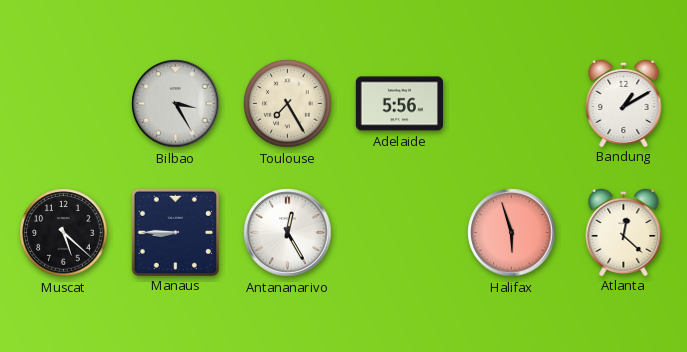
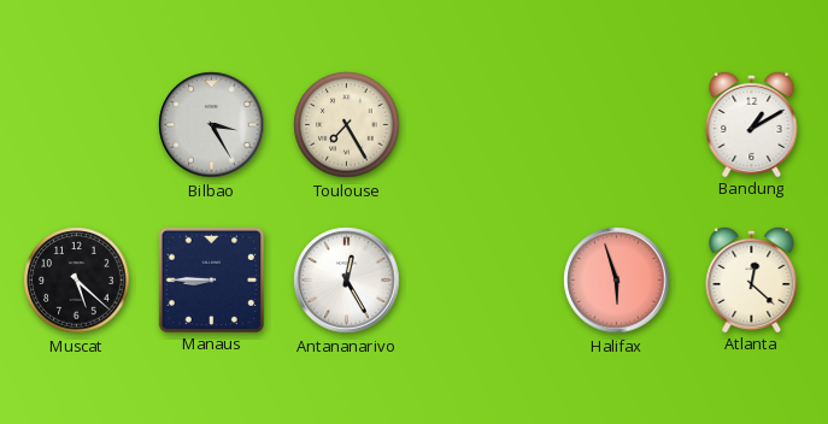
Adelaide: 5:56 -> none
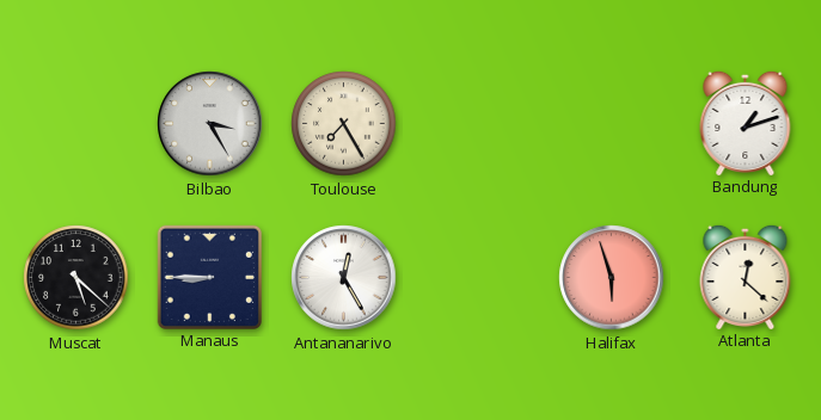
Bandung: 1:10 -> 1:12
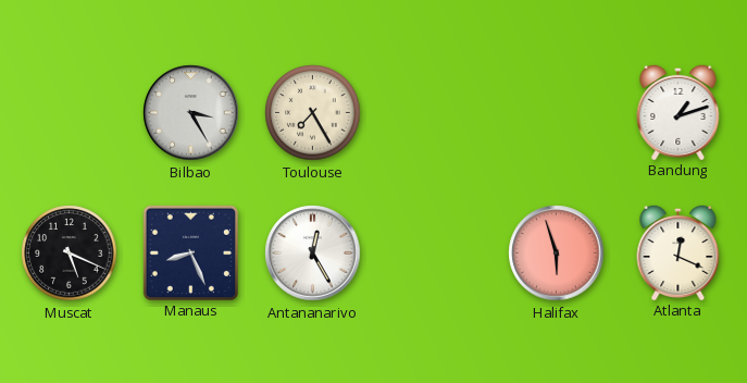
Muscat: 5:22 -> 5:19
Manaus: 8:45 -> 8:26
Atlanta: 12:22 -> 12:19
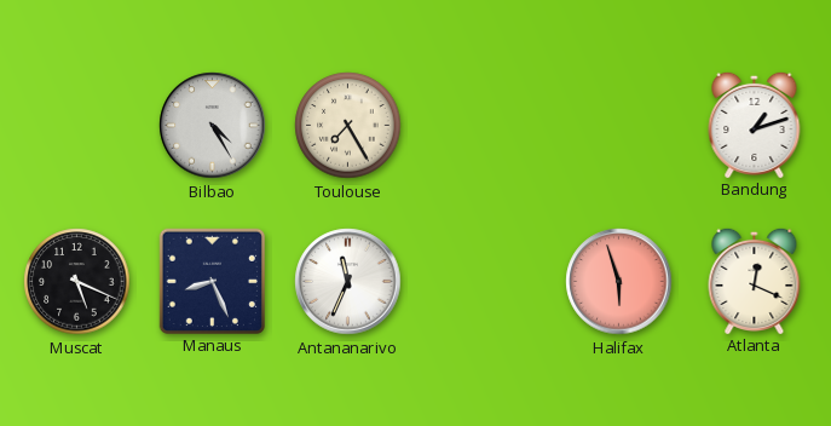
Bilbao: 3:25 -> 4:25
Antananarivo: 12:25 -> 11:34
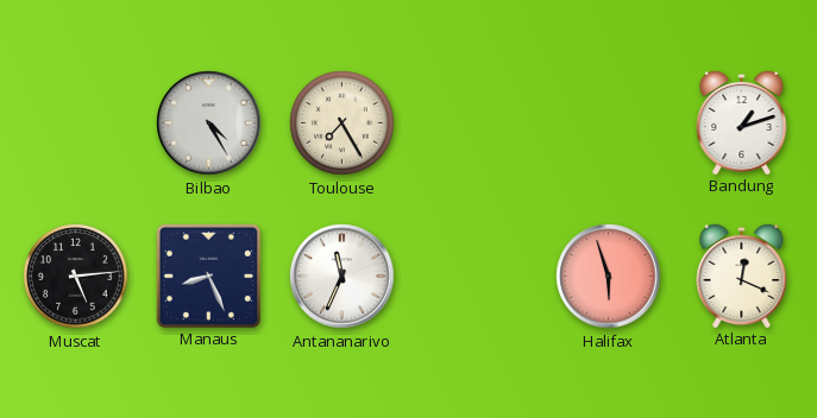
Muscat: 5:19 -> 5:14
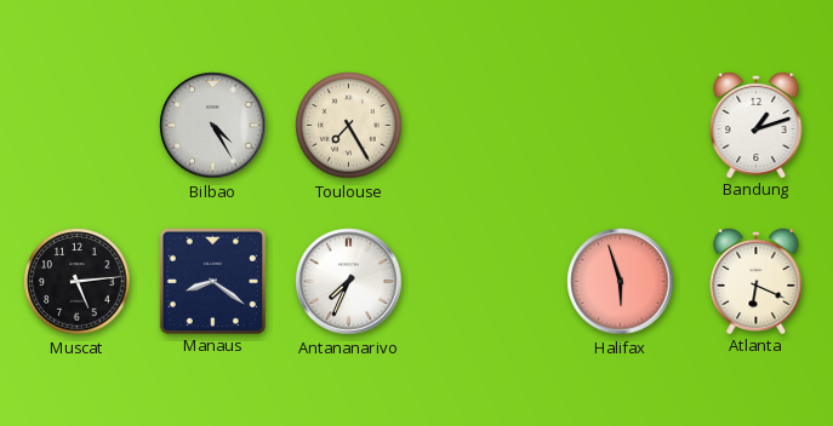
Manaus: 8:26 -> 8:21
Antananarivo: 11:34 -> 7:34
Atlanta: 12:19 -> 6:19
